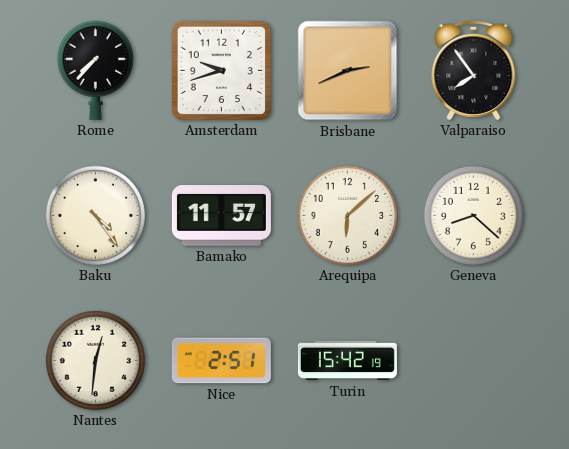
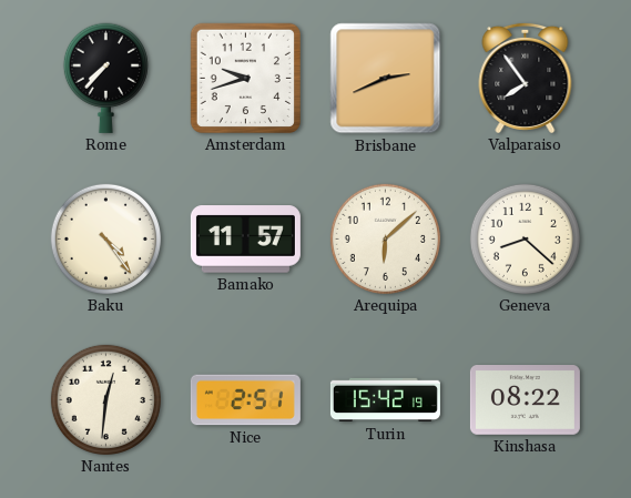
Kinshasa: none -> 08:22
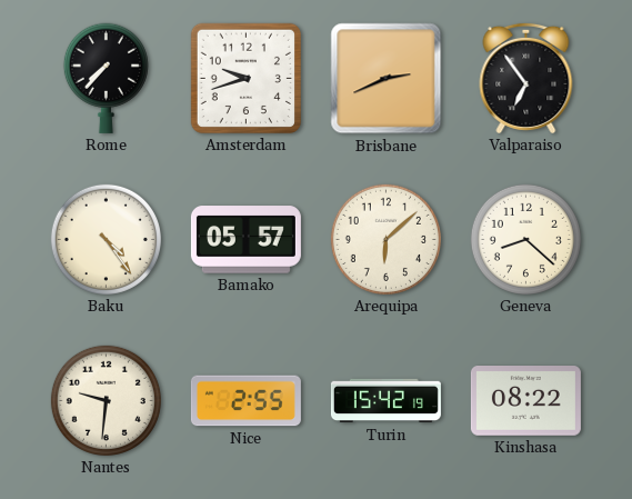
Valparaiso: 7:54 -> 6:54
Bamako: 11:57 -> 05:57
Nantes: 12:31 -> 9:31
Nice: 2:51 -> 2:55
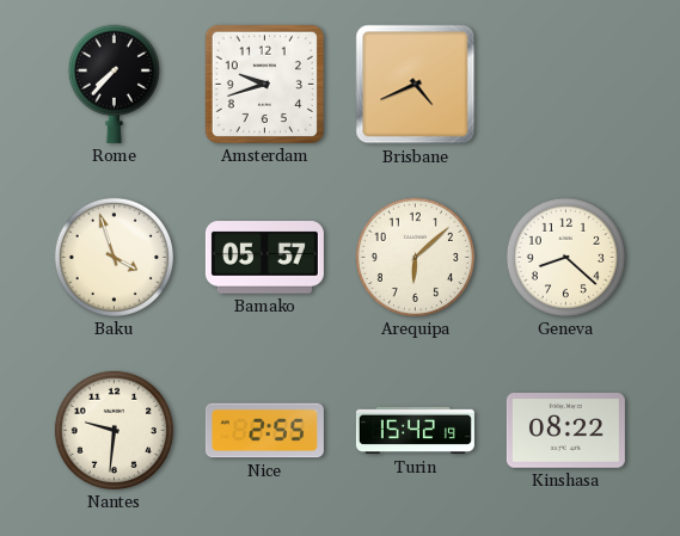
Brisbane: 2:41 -> 4:41
Valparaiso: 6:54 -> none
Baku: 4:24 -> 3:57
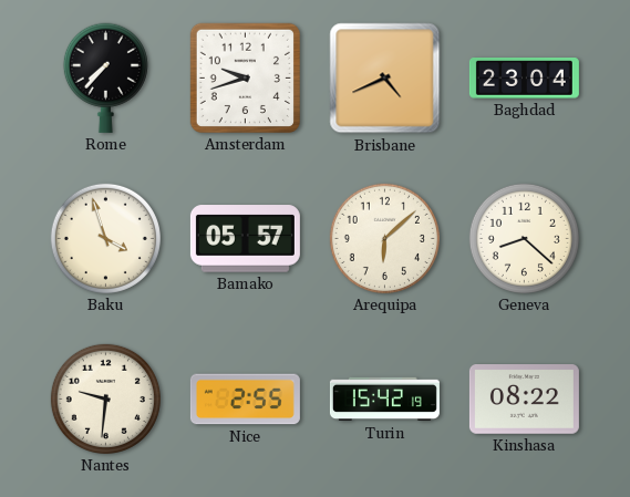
Baghdad: none -> 23:04
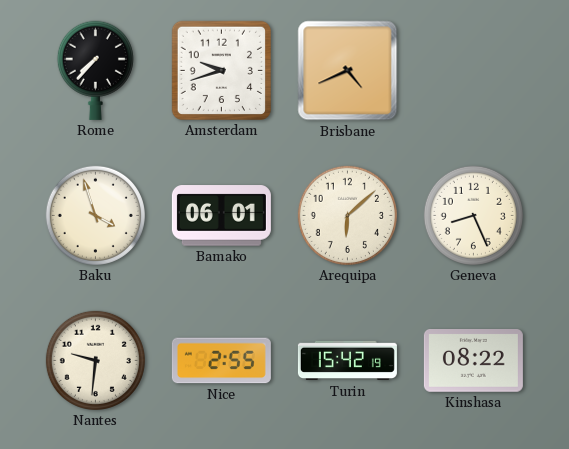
Baghdad: 23:04 -> none
Bamako: 05:57 -> 06:01
Geneva: 8:22 -> 8:26
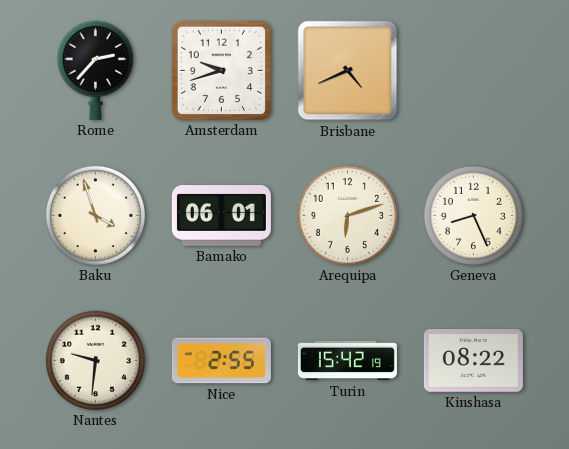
Rome: 7:37 -> 2:37
Arequipa: 6:08 -> 6:12
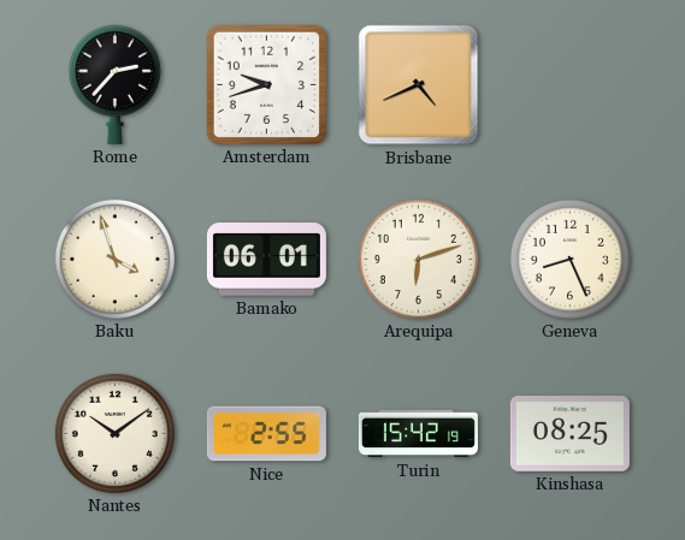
Nantes: 9:31 -> 10:09
Kinshasa: 08:22 -> 08:25
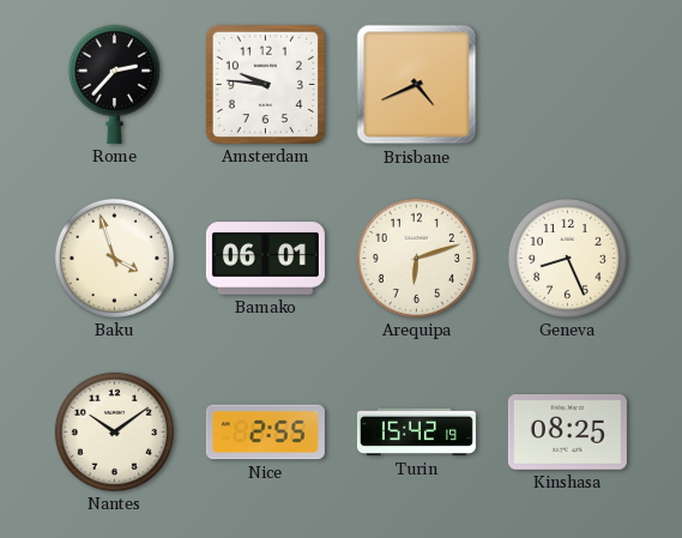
Amsterdam: 9:42 -> 9:46
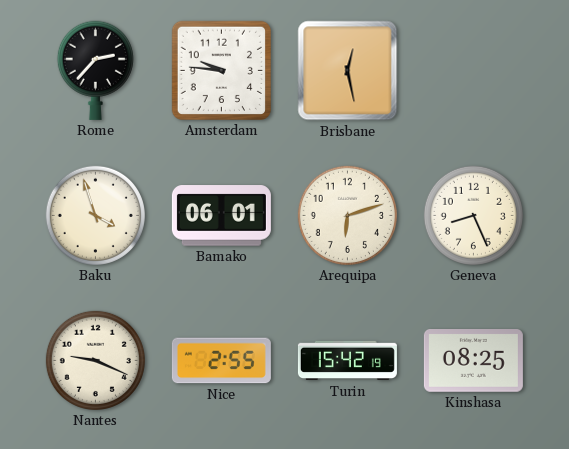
Brisbane: 4:41 -> 12:28
Nantes: 10:09 -> 9:19
